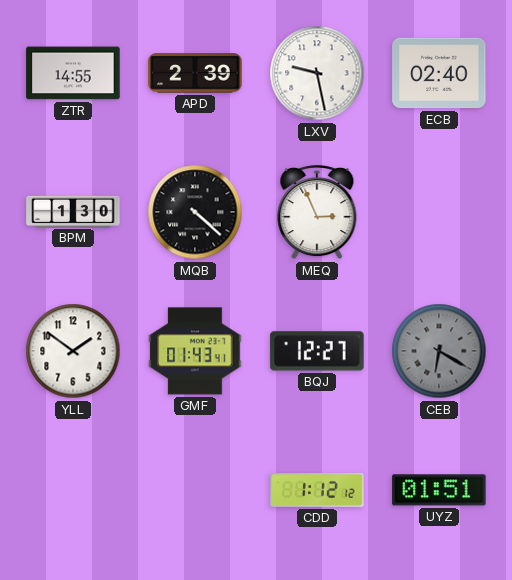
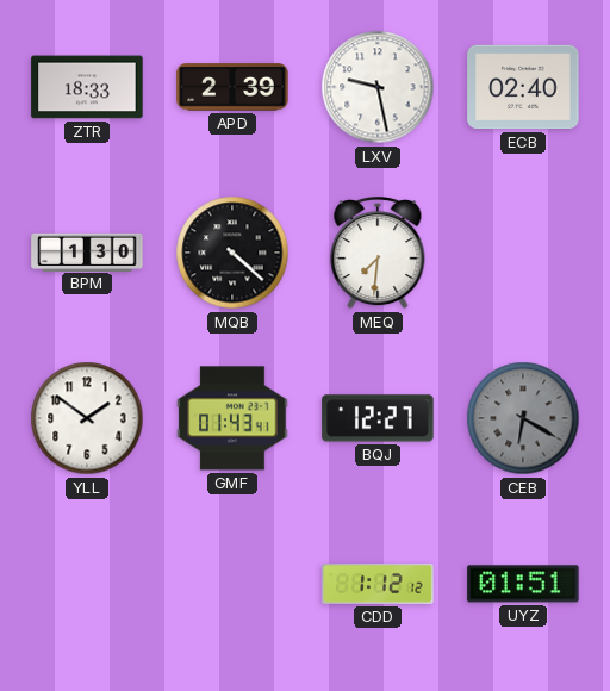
ZTR: 14:55 -> 18:33
MEQ: 2:56 -> 7:31
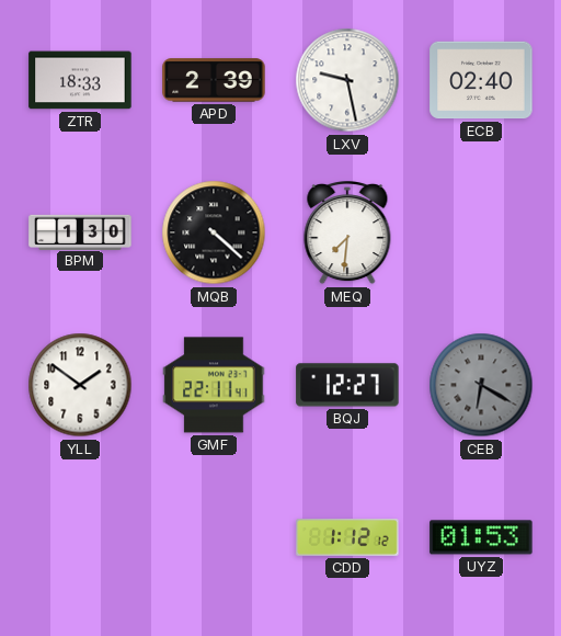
GMF: 01:43 -> 22:11
UYZ: 01:51 -> 01:53
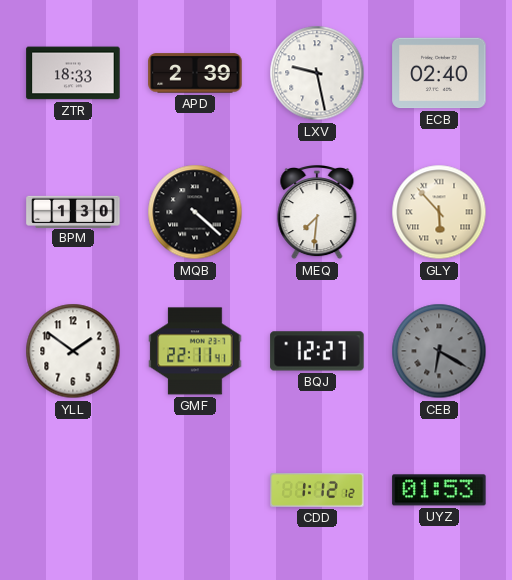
GLY: none -> 5:53
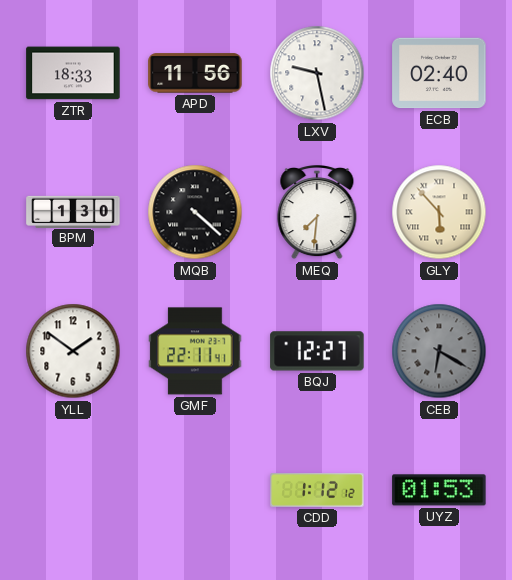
APD: 2:39 -> 11:56
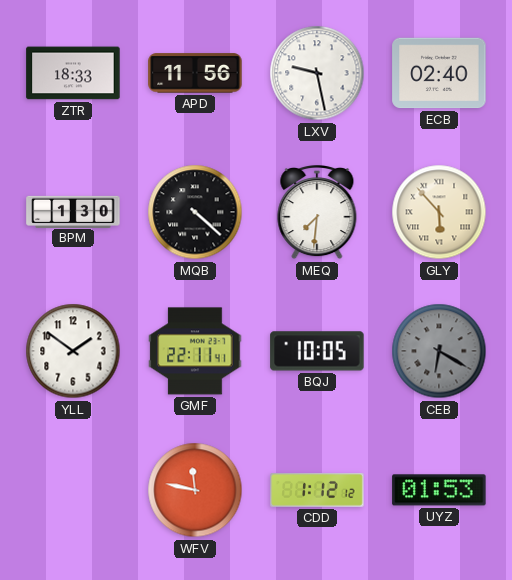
BQJ: 12:27 -> 10:05
WFV: none -> 11:47
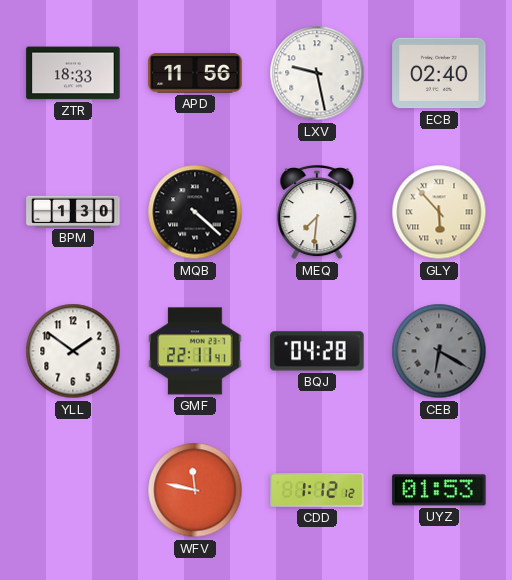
BQJ: 10:05 -> 04:28
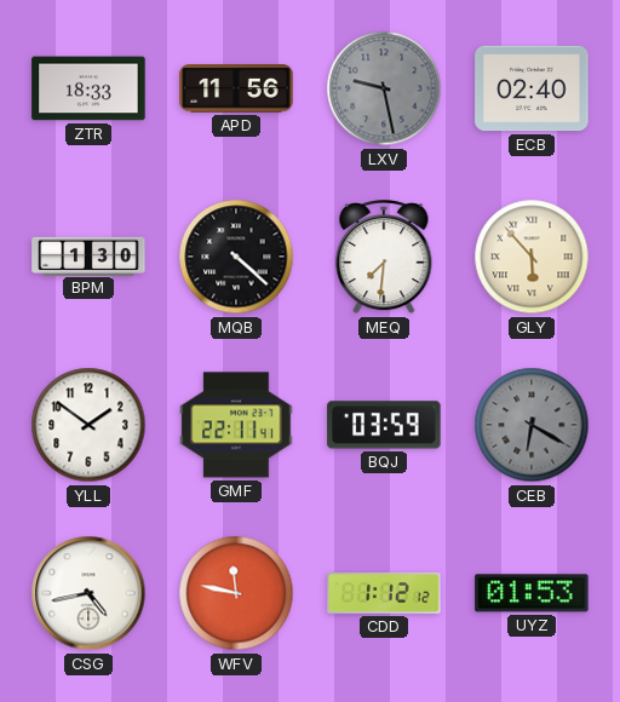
LXV dial: white -> grey
BQJ: 04:28 -> 03:59
CSG: none -> 4:43
